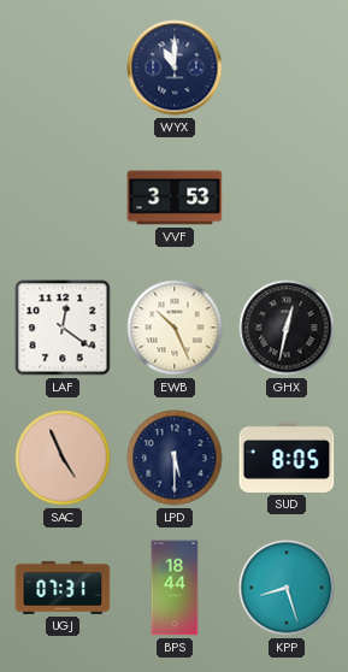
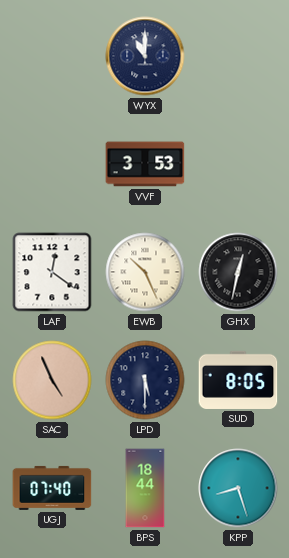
UGJ: 07:31 -> 07:40
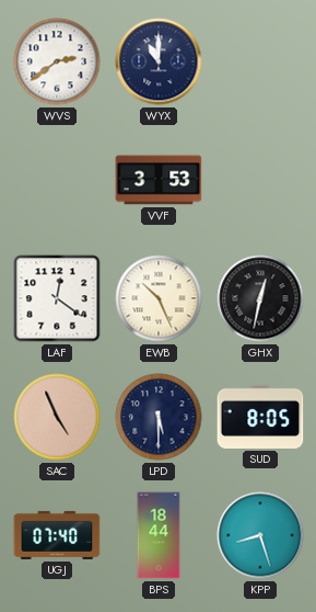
WVS: none -> 2:39
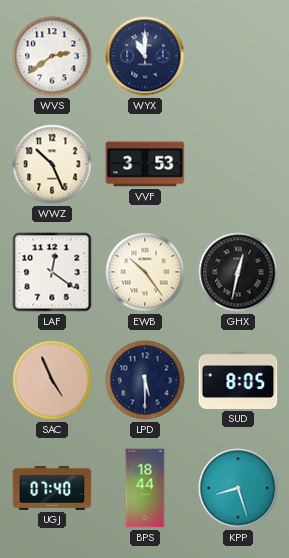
WWZ: none -> 10:26
EWB: 10:26 -> 10:24
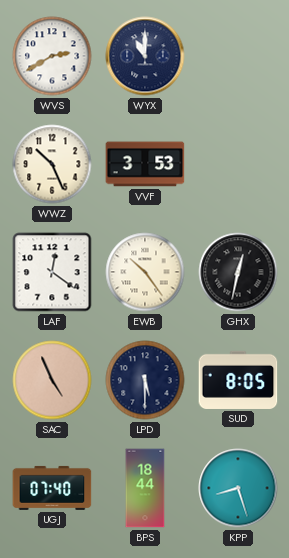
WVS: 2:39 -> 2:40
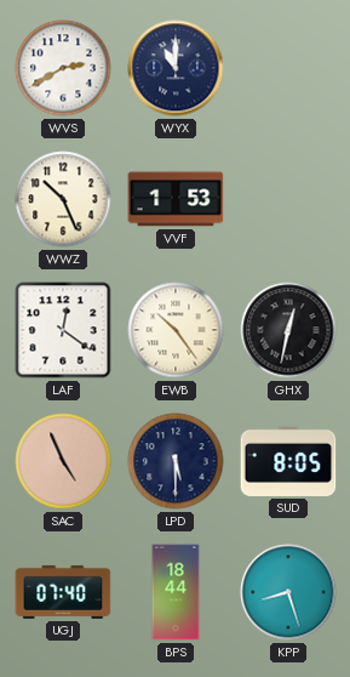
VVF: 3:53 -> 1:53
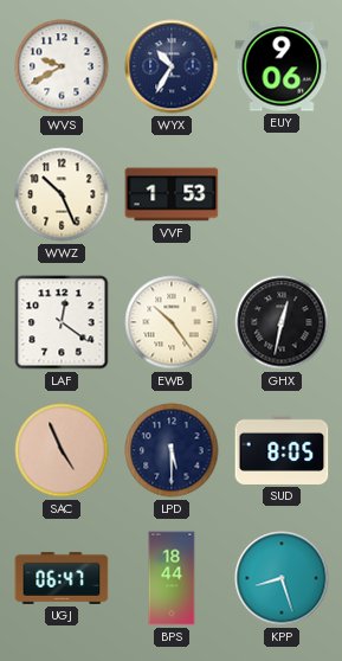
WVS: 2:40 -> 9:40
WYX: 11:00 -> 10:35
EUY: none -> 9:06
UGJ: 07:40 -> 06:47
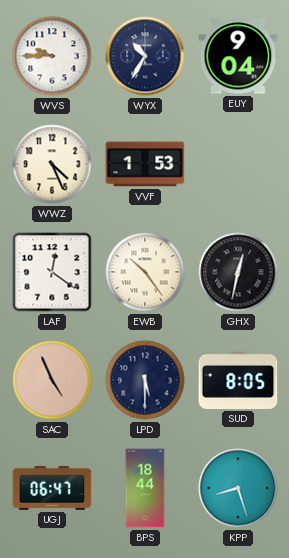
WVS: 9:40 -> 9:45
EUY: 9:06 -> 9:04
WWZ: 10:26 -> 4:26
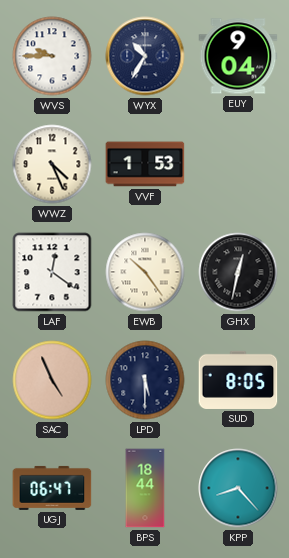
KPP: 8:27 -> 8:23
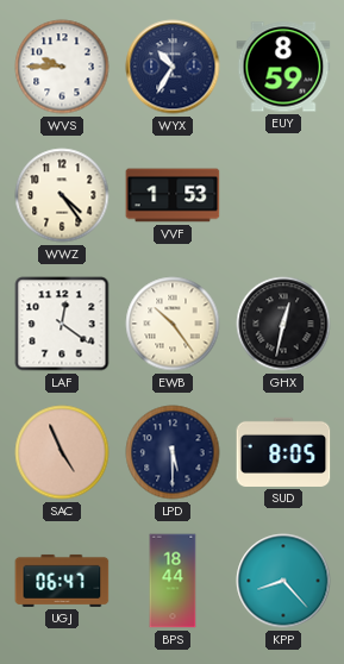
EUY: 9:04 -> 8:59
WWZ: 4:26 -> 4:24
